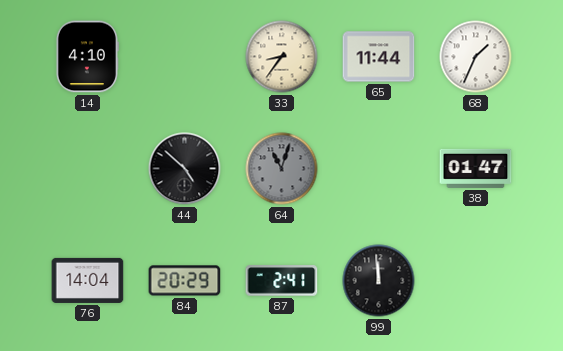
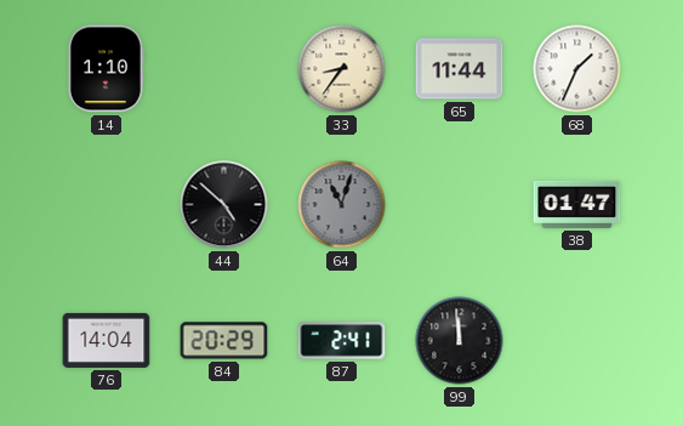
14: 4:10 -> 1:10
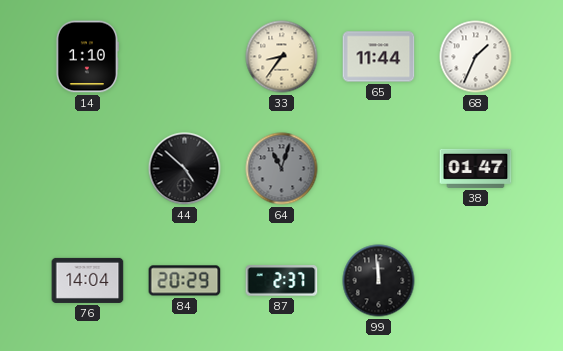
87: 2:41 -> 2:37
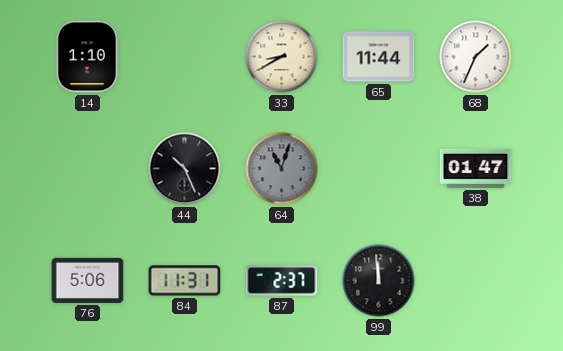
33: 8:36 -> 8:40
44: 4:52 -> 10:26
76: 14:04 -> 5:06
84: 20:29 -> 11:31
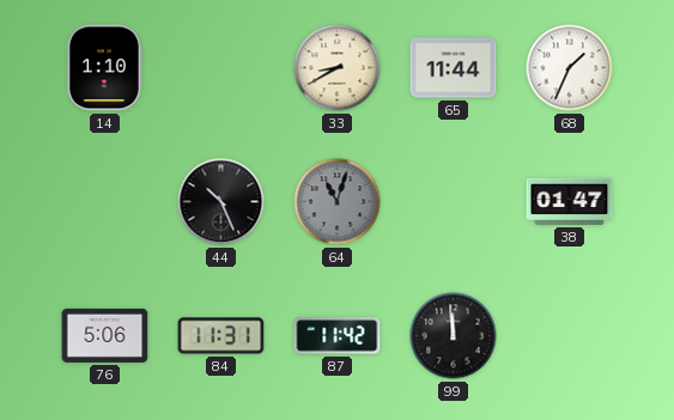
87: 2:37 -> 11:42
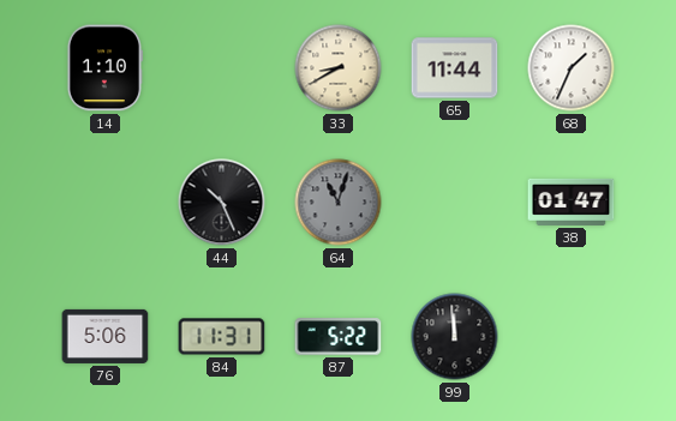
87: 11:42 -> 5:22
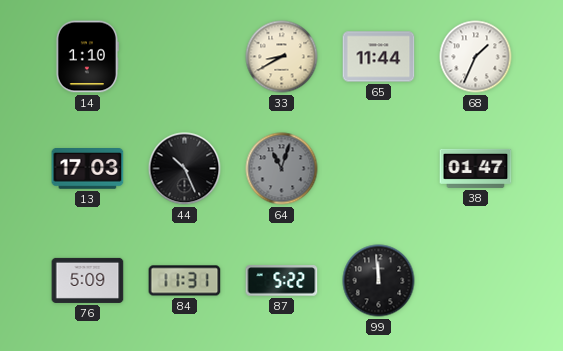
13: none -> 17:03
76: 5:06 -> 5:09
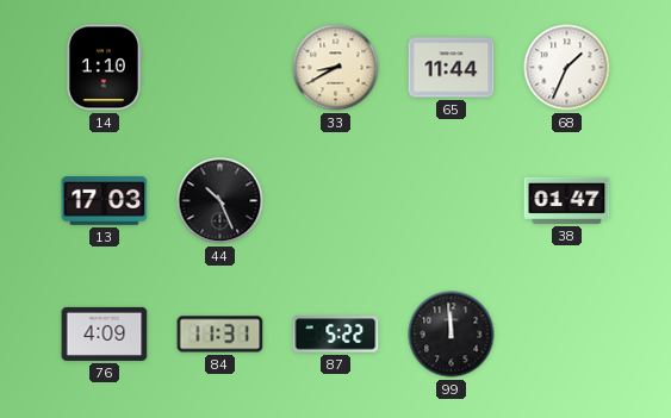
64: 11:03 -> none
76: 5:09 -> 4:09
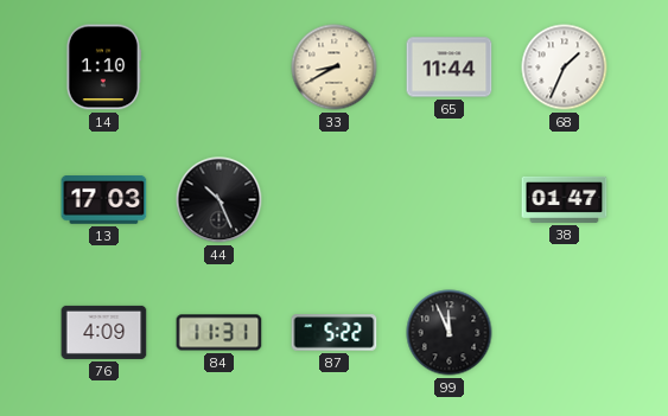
99: 11:59 -> 11:56
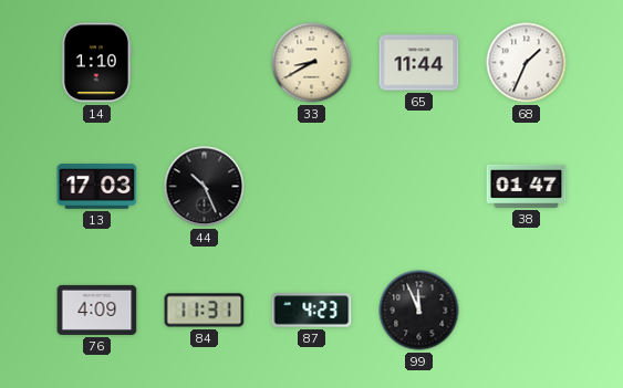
87: 5:22 -> 4:23
